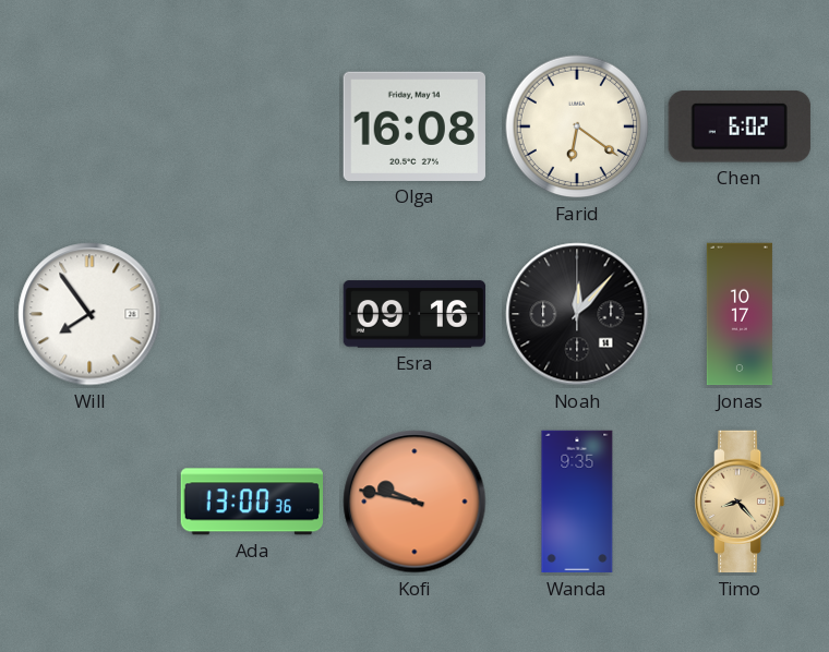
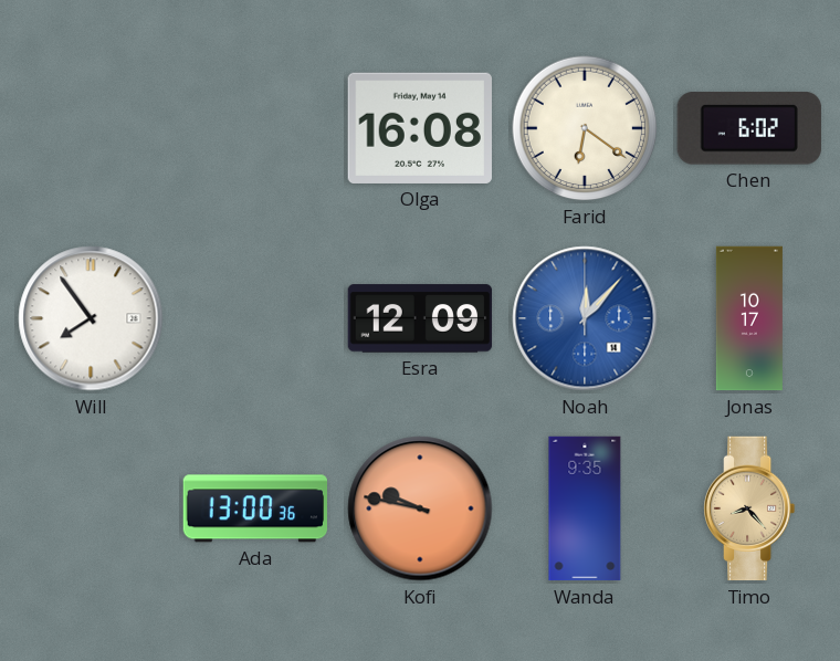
Esra: 09:16 -> 12:09
Noah dial: black -> blue
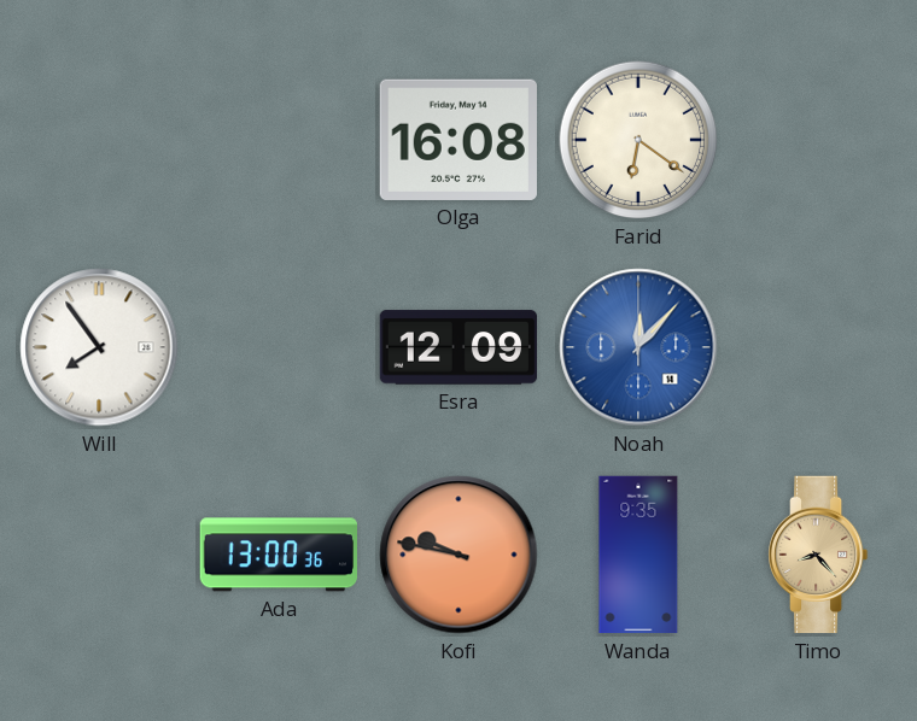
Chen: 6:02 -> none
Jonas: 10:17 -> none
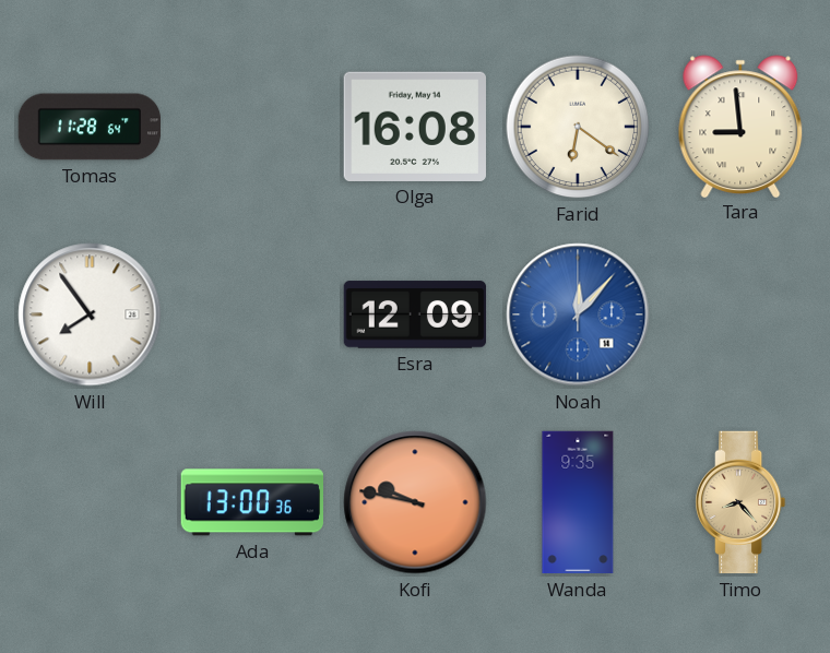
Tomas: none -> 11:28
Tara: none -> 8:59
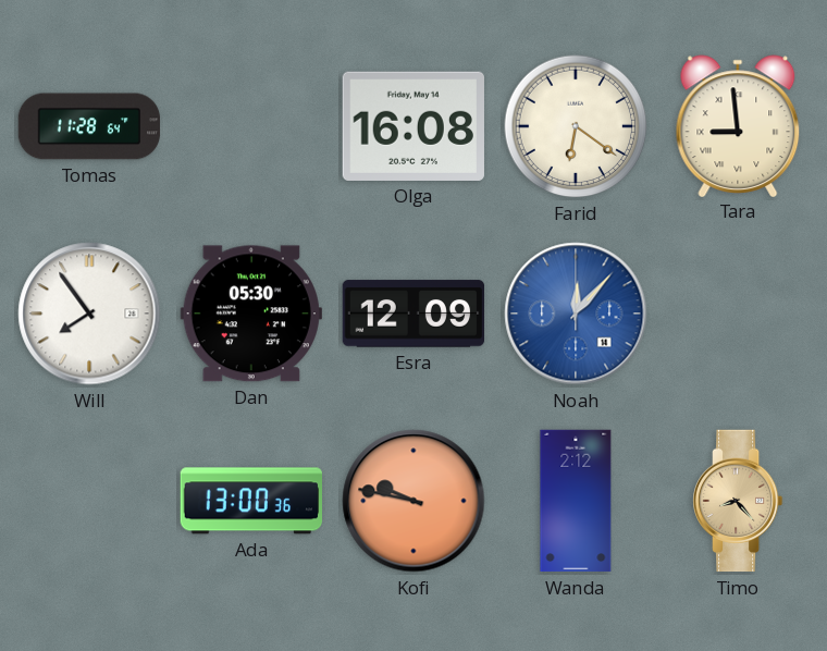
Dan: none -> 05:30
Wanda: 9:35 -> 2:12
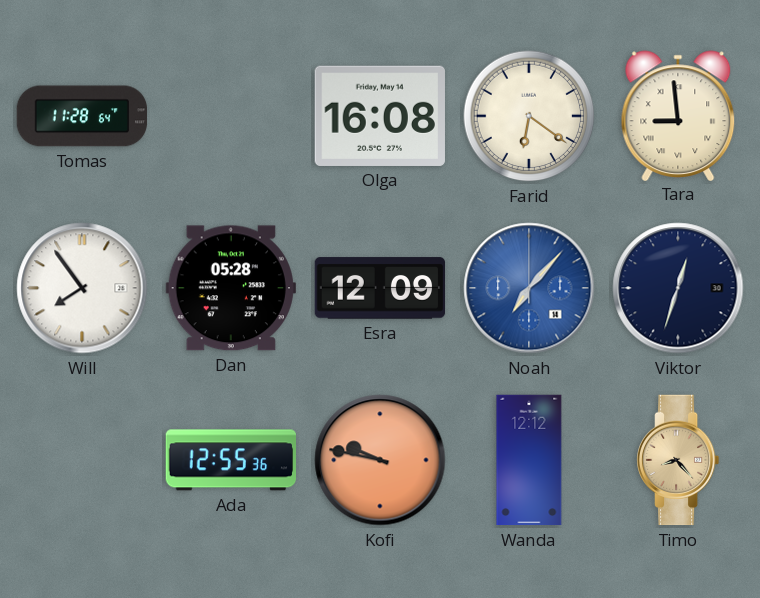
Dan: 05:30 -> 05:28
Noah: 12:07 -> 7:07
Viktor: none -> 12:33
Ada: 13:00 -> 12:55
Wanda: 2:12 -> 12:12
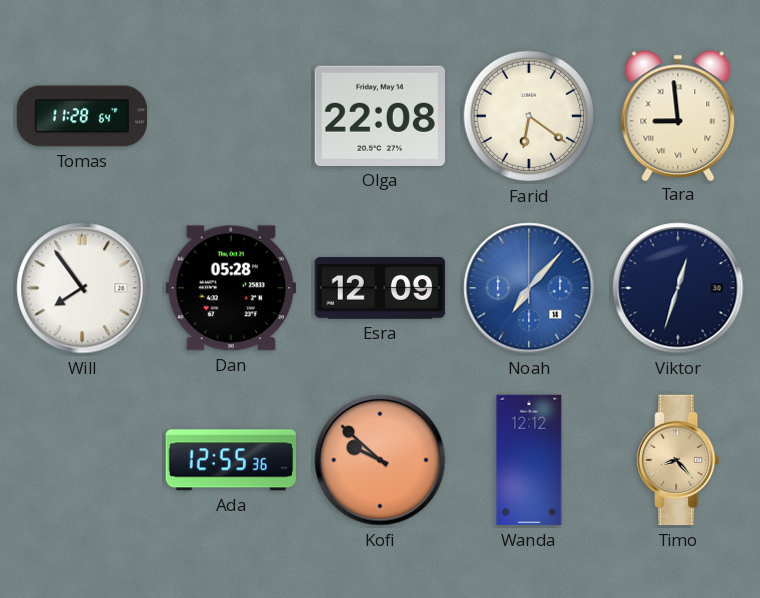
Olga: 16:08 -> 22:08
Kofi: 9:47 -> 9:52
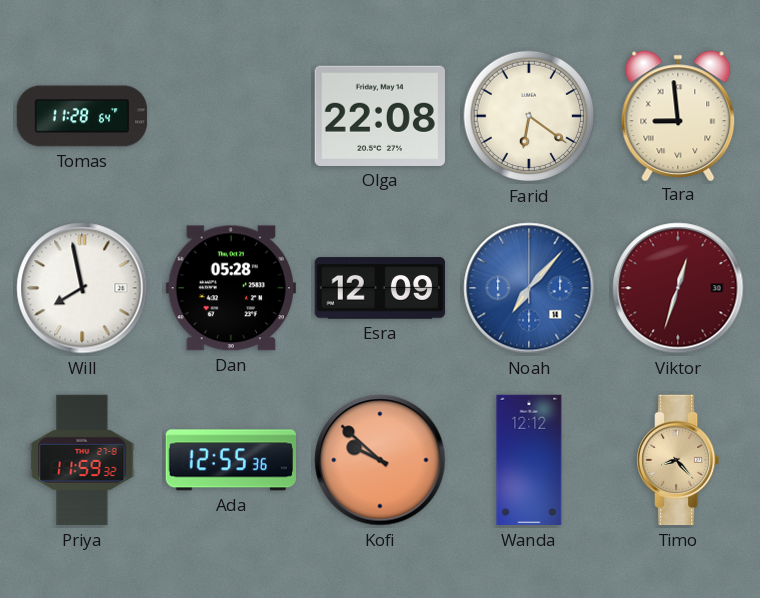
Will: 7:54 -> 7:58
Viktor dial: navy -> burgundy
Priya: none -> 11:59
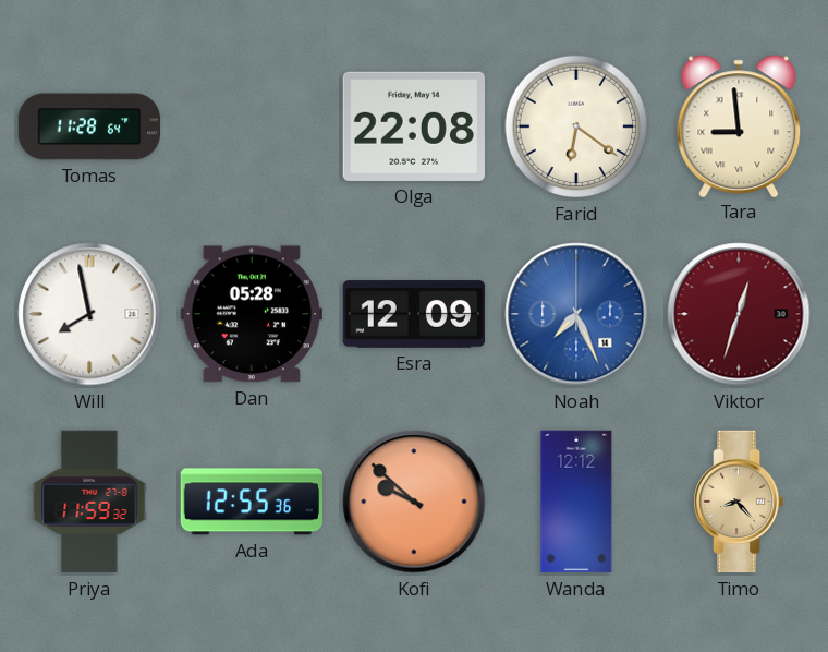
Noah: 7:07 -> 7:26
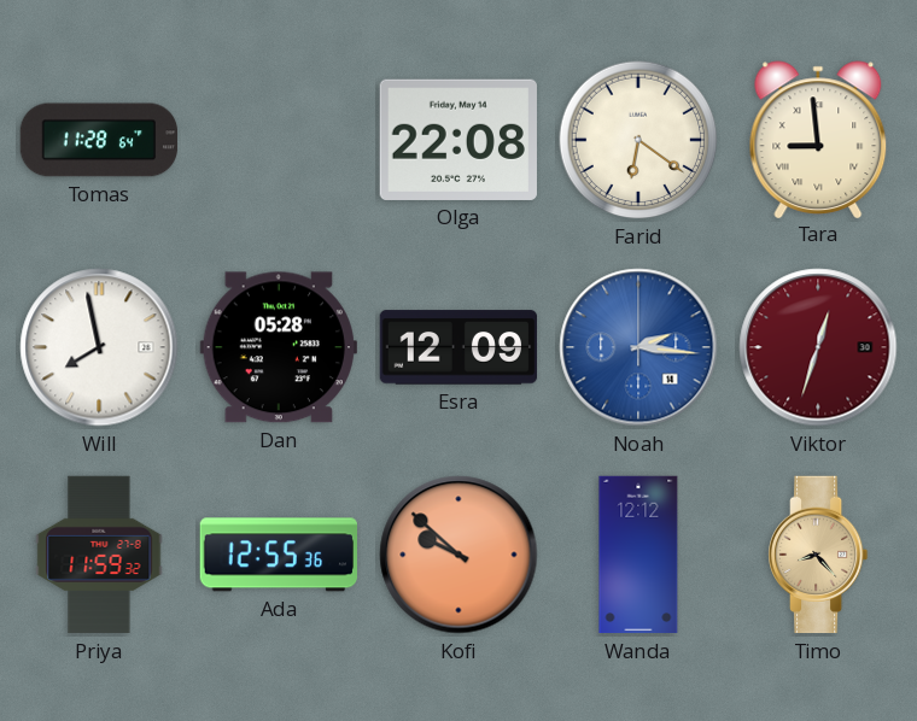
Noah: 7:26 -> 2:16
